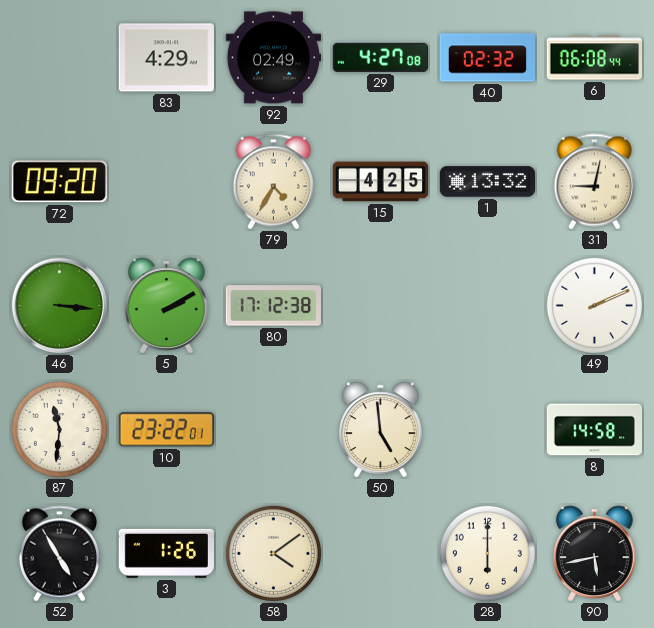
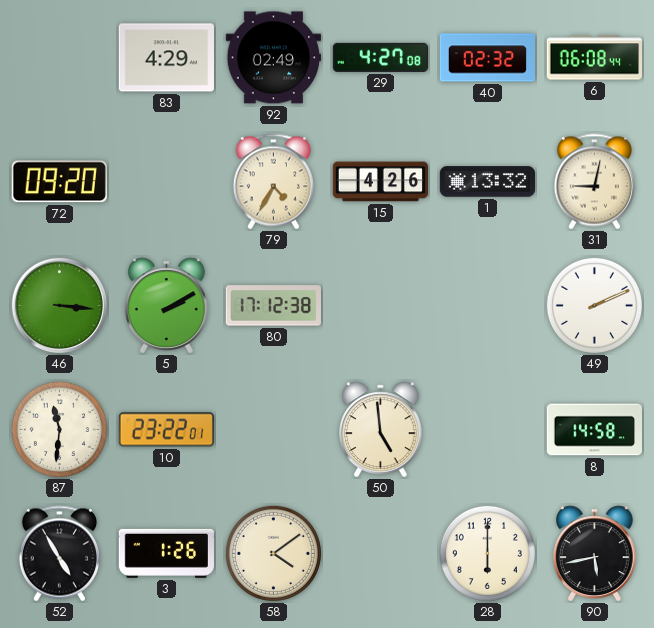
15: 4:25 -> 4:26
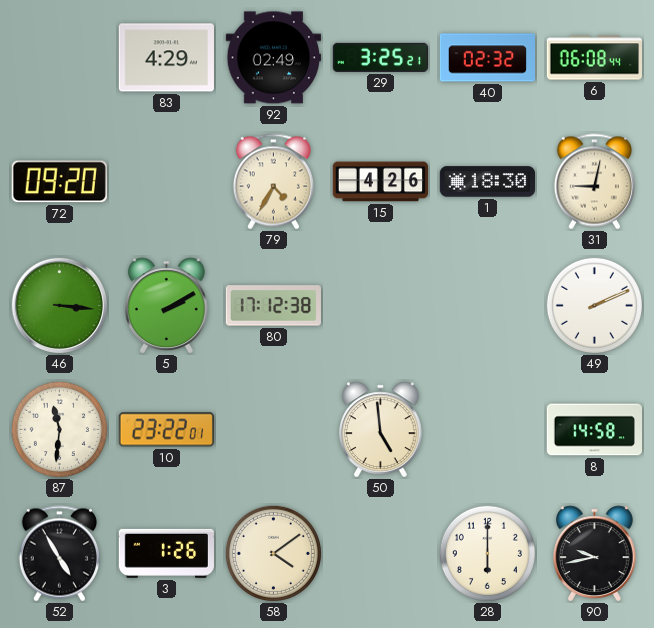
29: 4:27 -> 3:25
1: 13:32 -> 18:30
90: 5:43 -> 9:43
